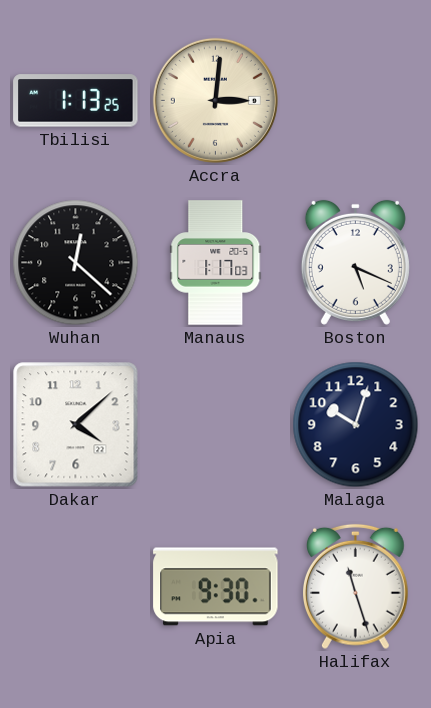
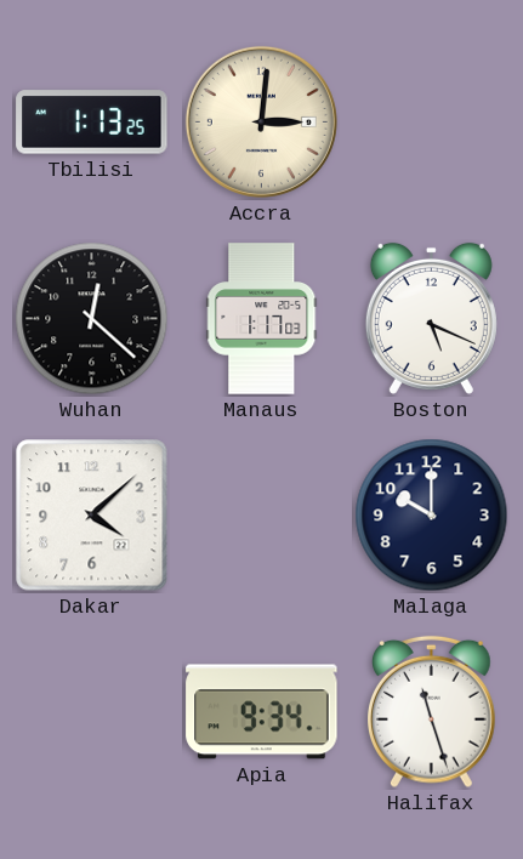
Malaga: 10:03 -> 10:00
Apia: 9:30 -> 9:34
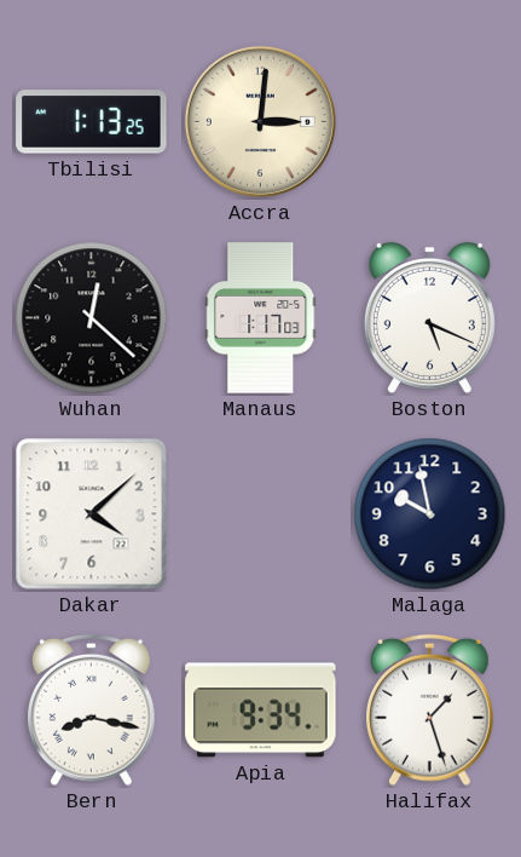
Malaga: 10:00 -> 9:58
Bern: none -> 8:17
Halifax: 11:27 -> 1:27
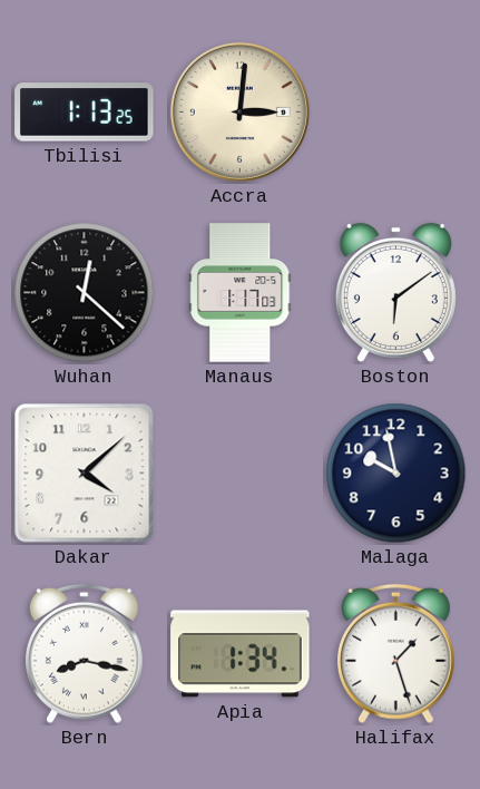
Boston: 5:19 -> 6:09
Apia: 9:34 -> 1:34
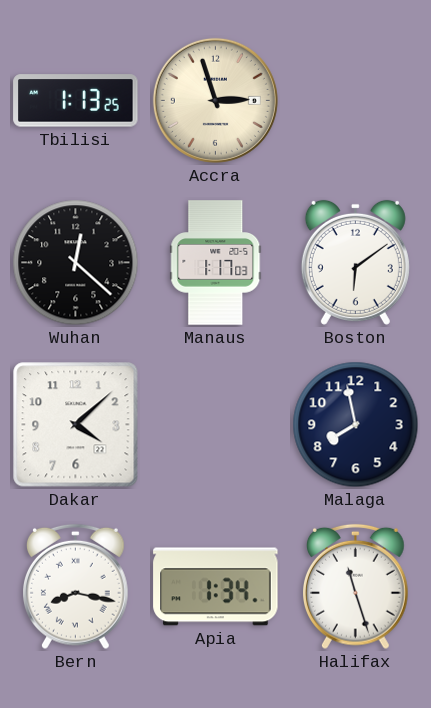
Accra: 3:01 -> 2:57
Malaga: 9:58 -> 7:58
Halifax: 1:27 -> 11:27
